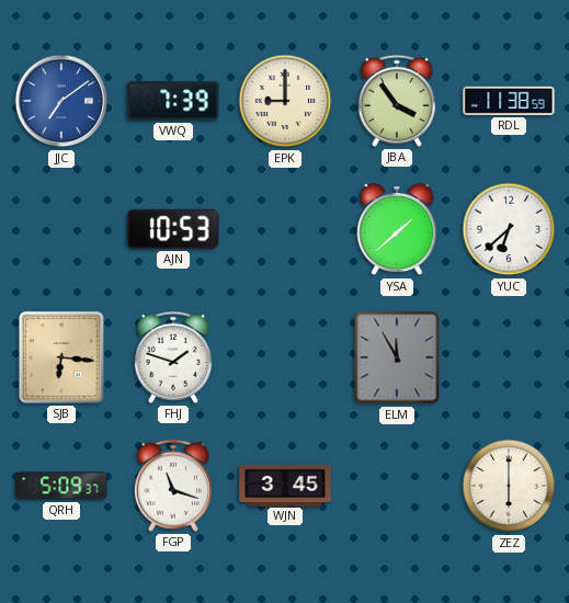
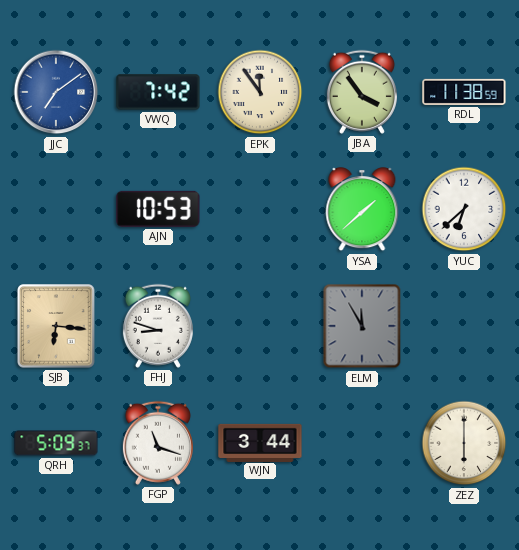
VWQ: 7:39 -> 7:42
EPK: 9:00 -> 11:54
FHJ: 1:48 -> 8:48
WJN: 3:45 -> 3:44
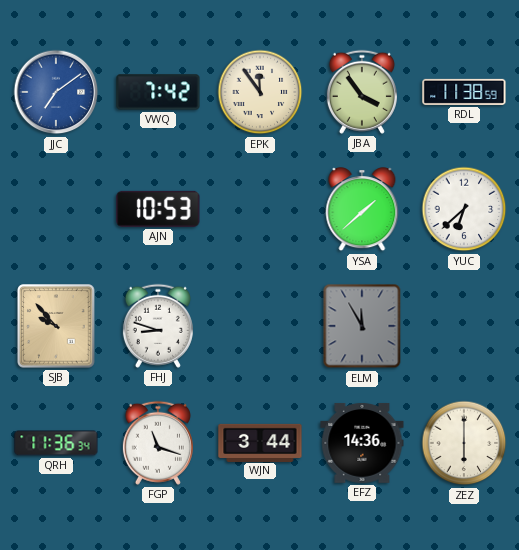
SJB: 6:16 -> 9:53
QRH: 5:09 -> 11:36
EFZ: none -> 14:36
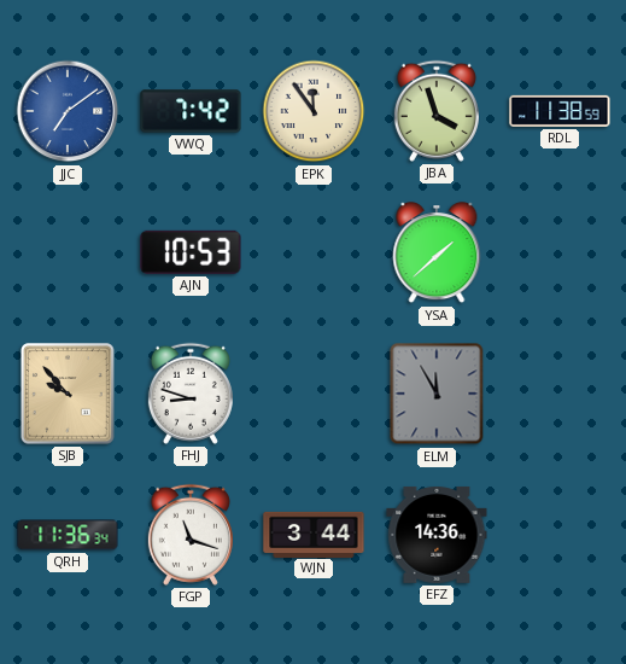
JBA: 3:54 -> 3:57
YUC: 6:38 -> none
ZEZ: 6:00 -> none
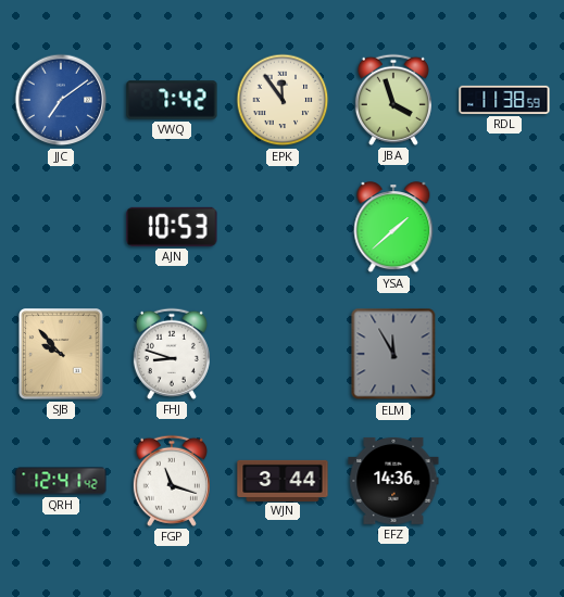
QRH: 11:36 -> 12:41
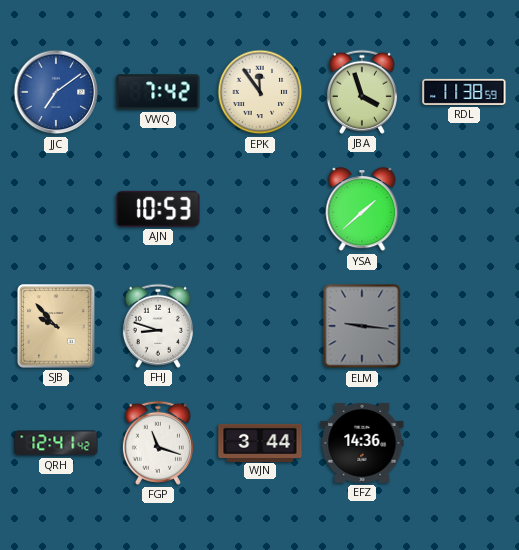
ELM: 11:55 -> 9:16
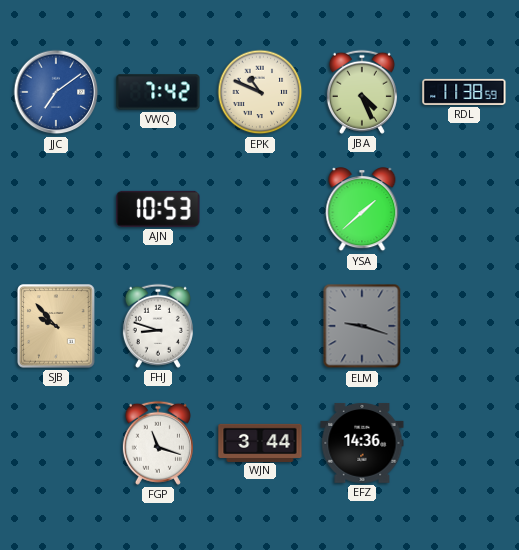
EPK: 11:54 -> 10:49
JBA: 3:57 -> 4:26
ELM: 9:16 -> 9:18
QRH: 12:41 -> none
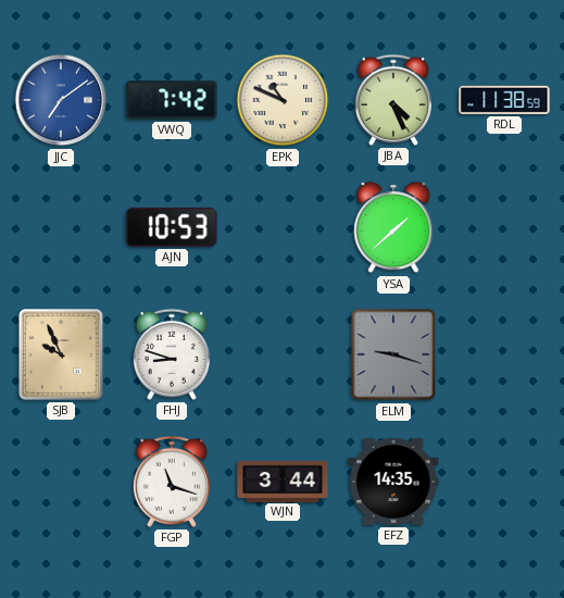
SJB: 9:53 -> 9:56
EFZ: 14:36 -> 14:35
